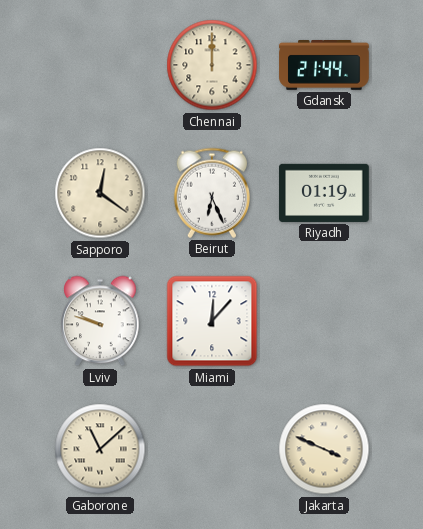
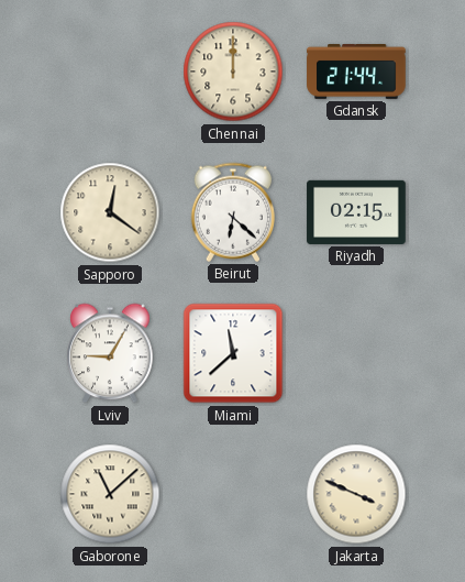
Beirut: 6:26 -> 6:22
Riyadh: 01:19 -> 02:15
Lviv: 9:48 -> 9:05
Miami: 12:07 -> 11:38
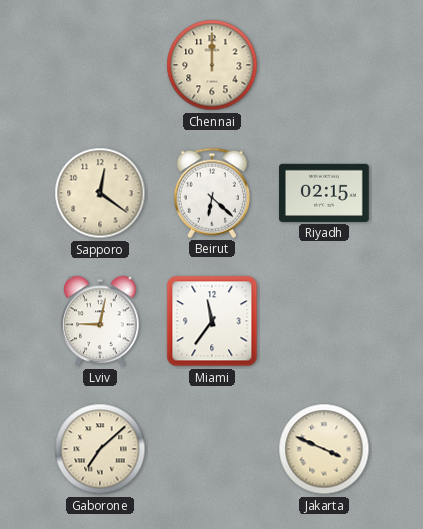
Gdansk: 21:44 -> none
Lviv: 9:05 -> 9:02
Miami: 11:38 -> 11:36
Gaborone: 11:08 -> 7:08
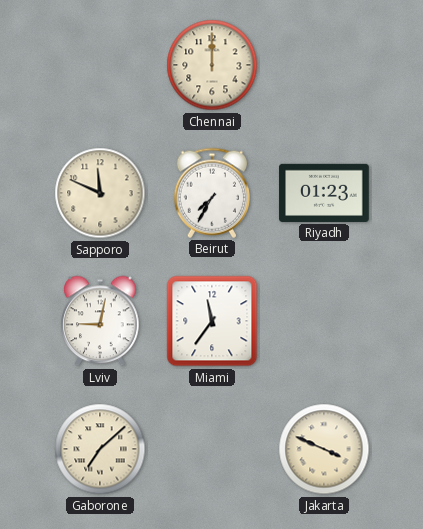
Sapporo: 12:21 -> 11:49
Beirut: 6:22 -> 7:35
Riyadh: 02:15 -> 01:23
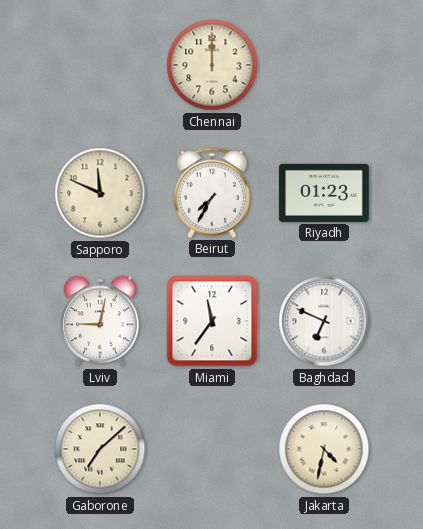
Baghdad: none -> 6:49
Jakarta: 3:49 -> 4:32
